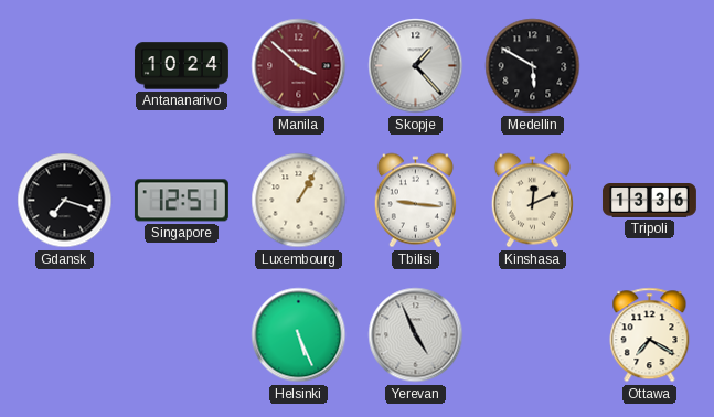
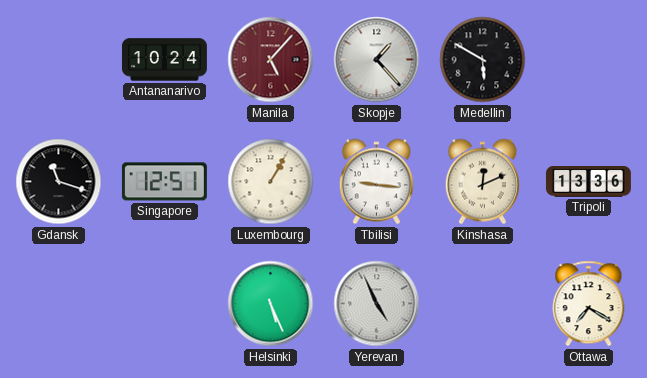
Manila: 3:52 -> 5:07
Gdansk: 7:18 -> 11:18
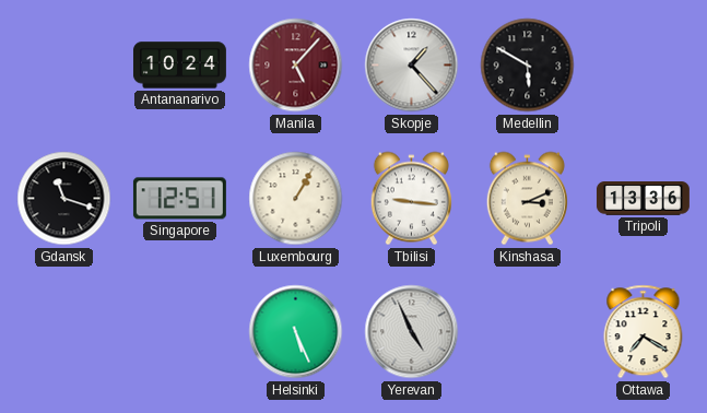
Kinshasa: 12:11 -> 3:11
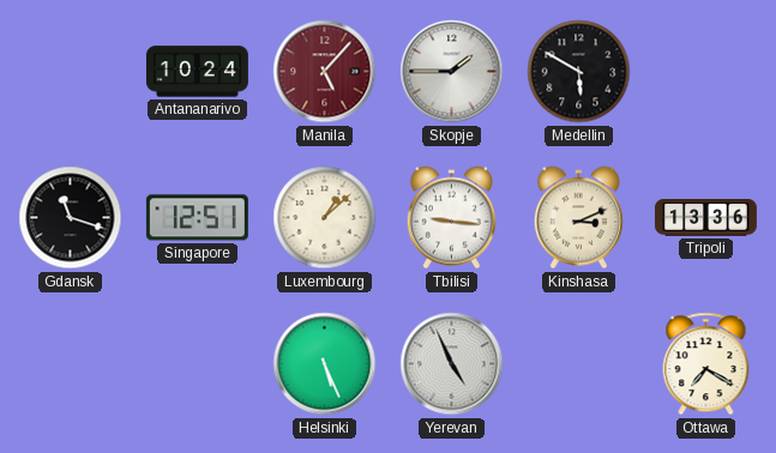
Skopje: 1:23 -> 1:45
Luxembourg: 1:05 -> 1:08
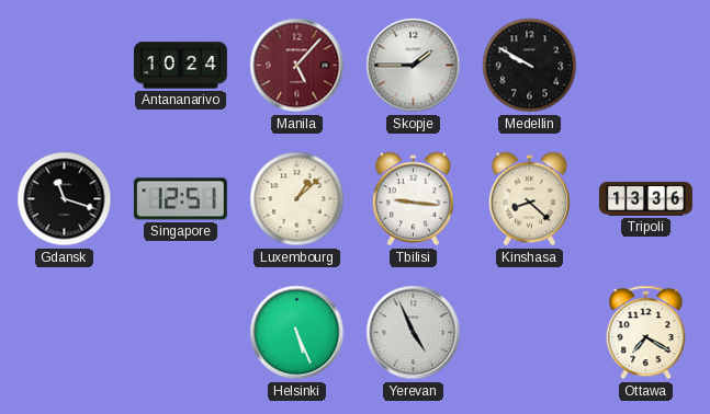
Medellin: 5:50 -> 9:50
Kinshasa: 3:11 -> 8:22
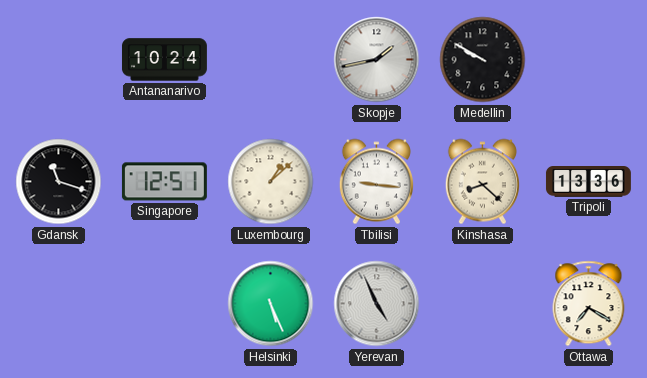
Manila: 5:07 -> none
Skopje: 1:45 -> 1:43
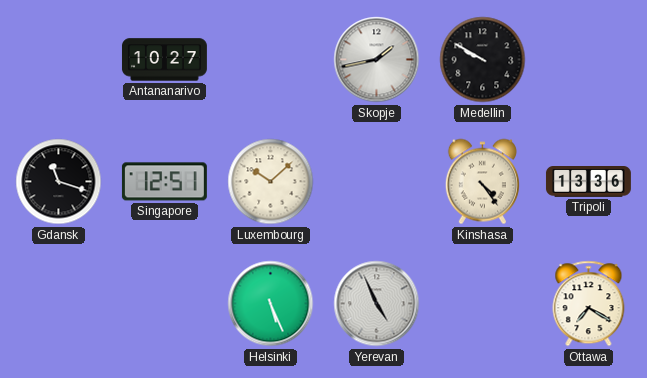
Antananarivo: 10:24 -> 10:27
Luxembourg: 1:08 -> 10:08
Tbilisi: 9:16 -> none
Kinshasa: 8:22 -> 4:24
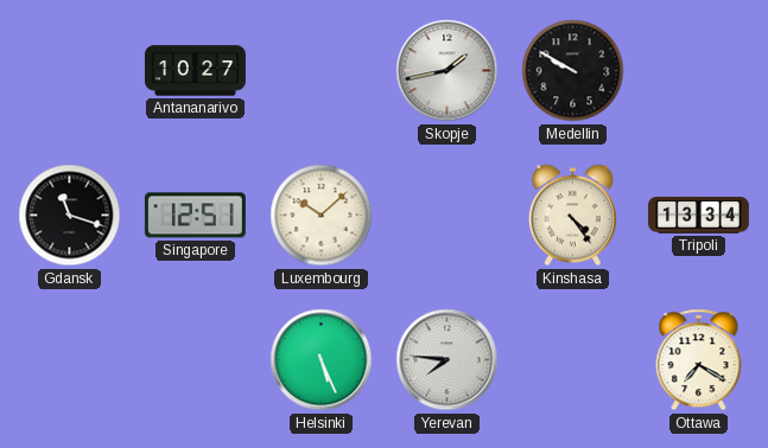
Tripoli: 13:36 -> 13:34
Yerevan: 4:56 -> 7:46
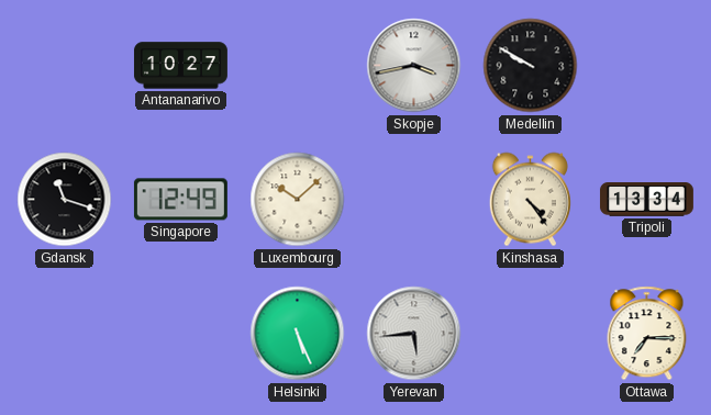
Skopje: 1:43 -> 3:43
Singapore: 12:51 -> 12:49
Yerevan: 7:46 -> 5:44
Ottawa: 7:20 -> 7:15
